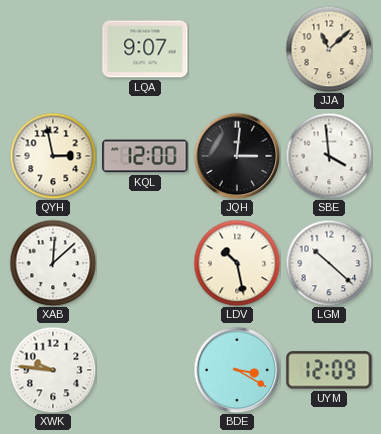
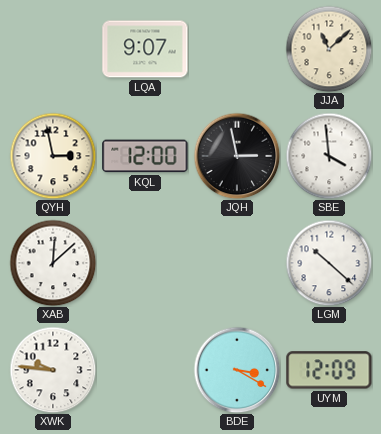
JQH: 3:01 -> 2:58
LDV: 10:28 -> none
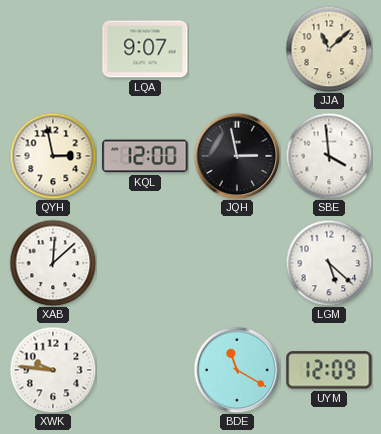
LGM: 10:22 -> 5:22
BDE: 3:20 -> 11:20
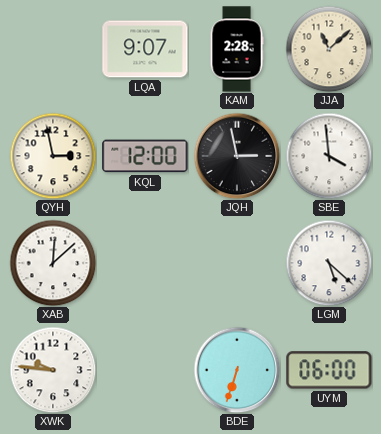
KAM: none -> 2:28
BDE: 11:20 -> 6:33
UYM: 12:09 -> 06:00
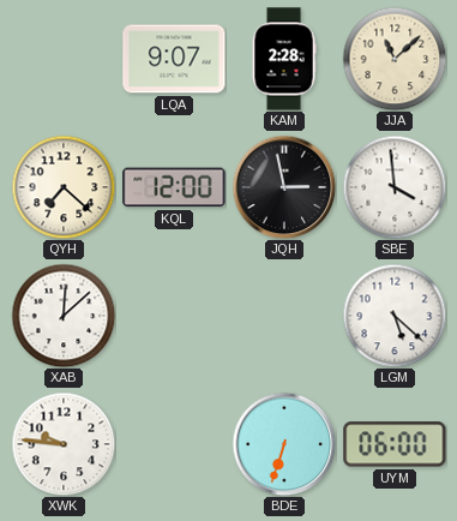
QYH: 2:58 -> 7:22
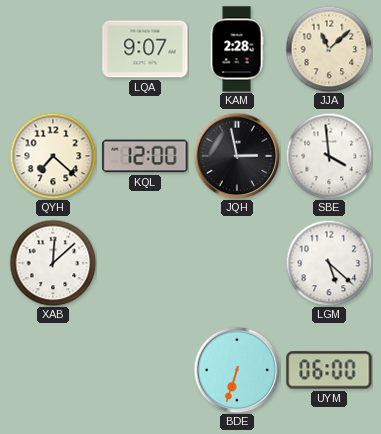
XWK: 9:46 -> none
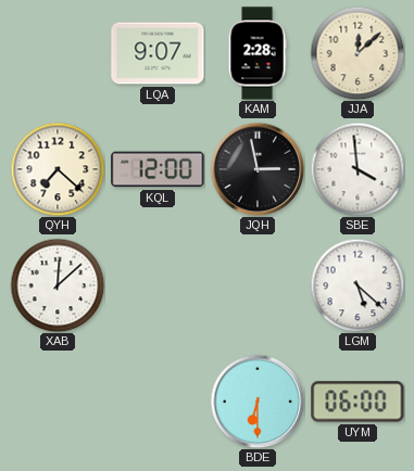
JJA: 11:08 -> 12:08
BDE: 6:33 -> 6:30
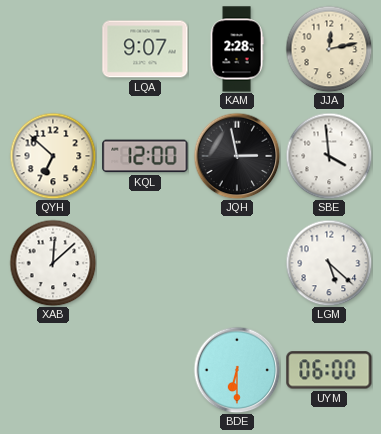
JJA: 12:08 -> 12:13
QYH: 7:22 -> 6:52
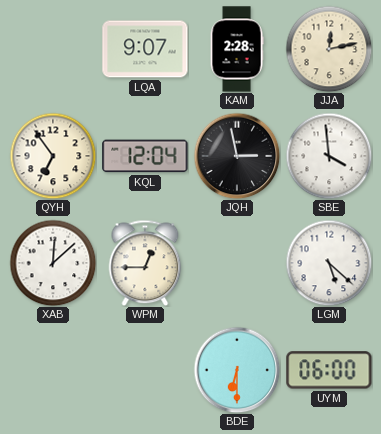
QYH: 6:52 -> 6:54
KQL: 12:00 -> 12:04
WPM: none -> 12:45
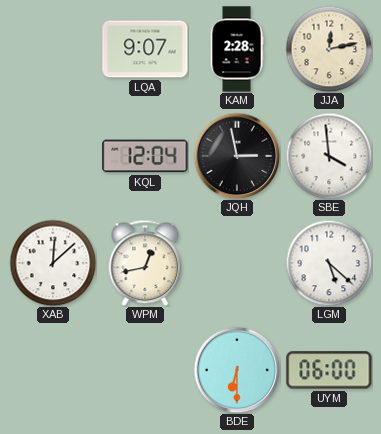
QYH: 6:54 -> none
WPM: 12:45 -> 12:43
